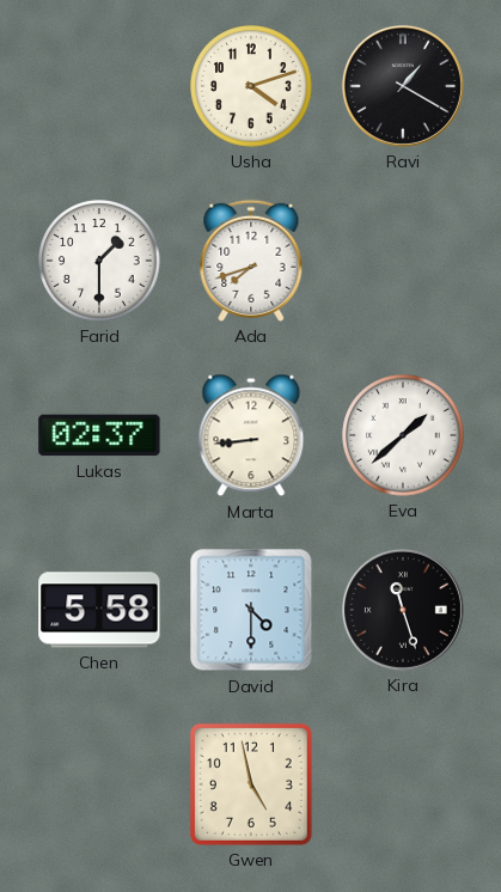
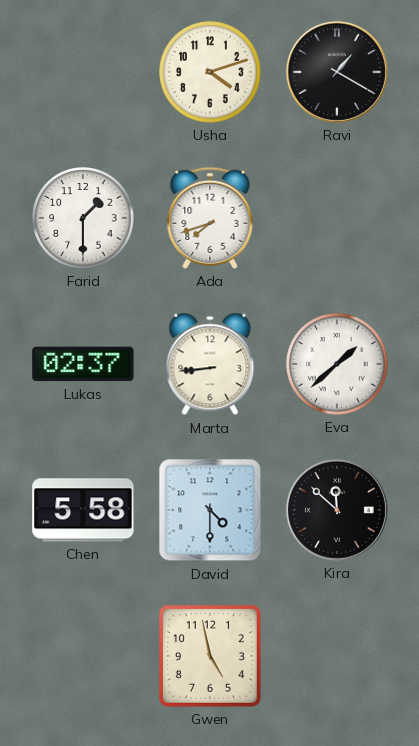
Kira: 11:27 -> 11:52
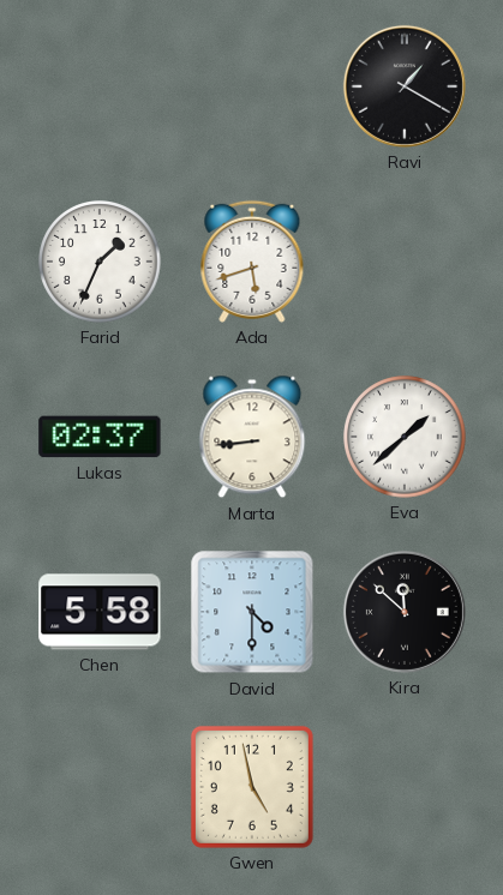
Usha: 4:12 -> none
Farid: 1:30 -> 1:34
Ada: 7:42 -> 5:42
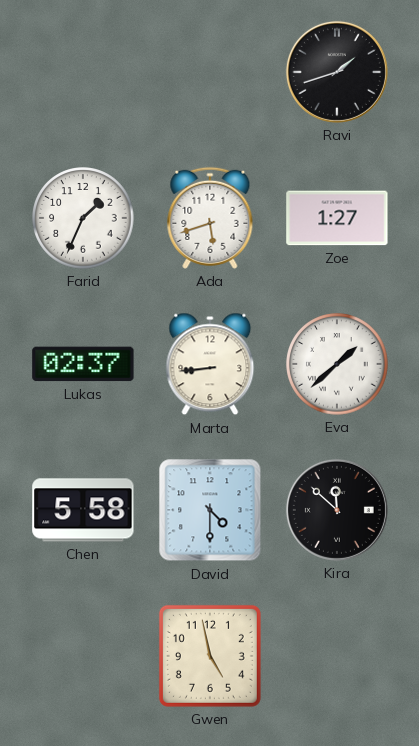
Ravi: 1:20 -> 1:42
Zoe: none -> 1:27
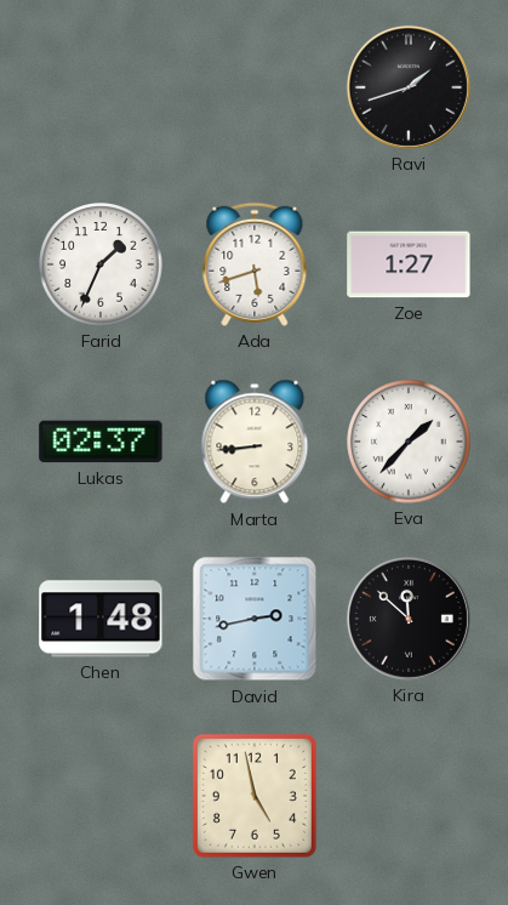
Eva: 1:38 -> 1:37
Chen: 5:58 -> 1:48
David: 4:30 -> 2:43
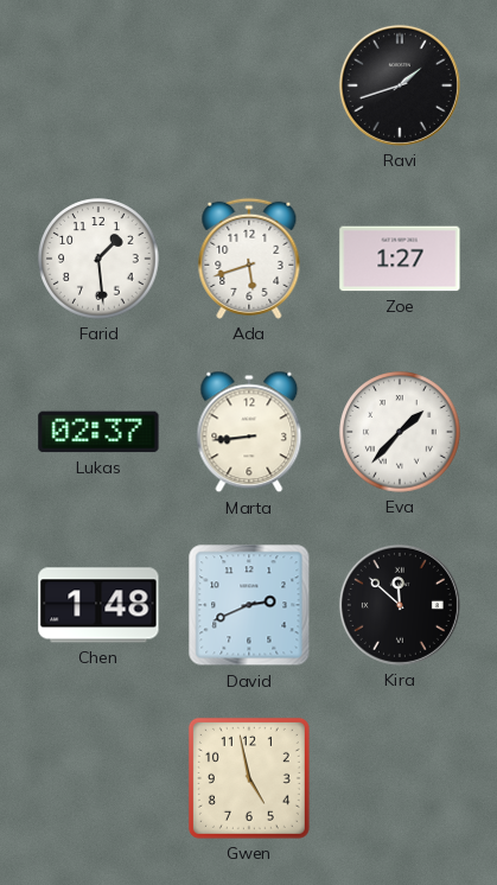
Farid: 1:34 -> 1:29
David: 2:43 -> 2:41
